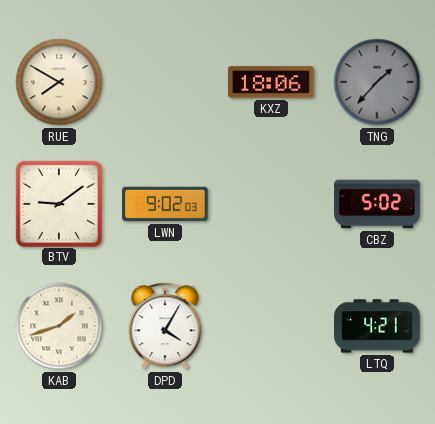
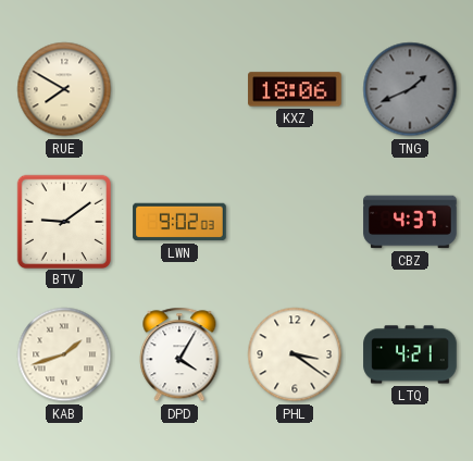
TNG: 1:37 -> 1:41
CBZ: 5:02 -> 4:37
PHL: none -> 3:21
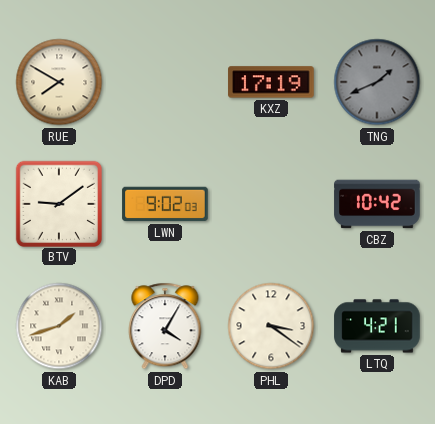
KXZ: 18:06 -> 17:19
CBZ: 4:37 -> 10:42
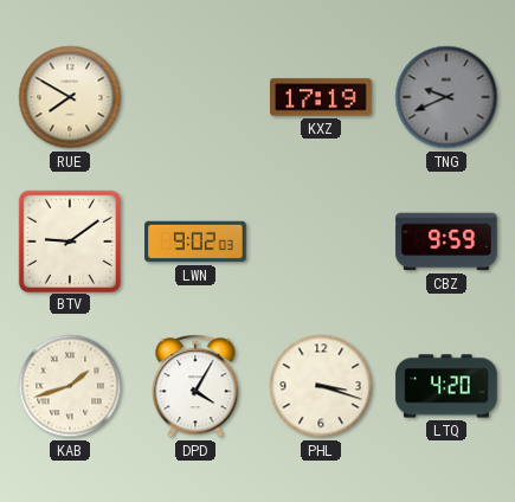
TNG: 1:41 -> 9:41
CBZ: 10:42 -> 9:59
PHL: 3:21 -> 3:18
LTQ: 4:21 -> 4:20
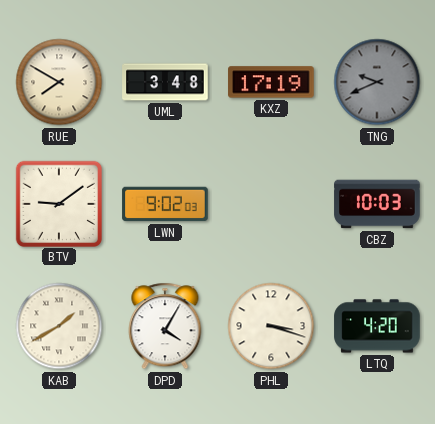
UML: none -> 3:48
CBZ: 9:59 -> 10:03
KAB: 1:42 -> 1:40
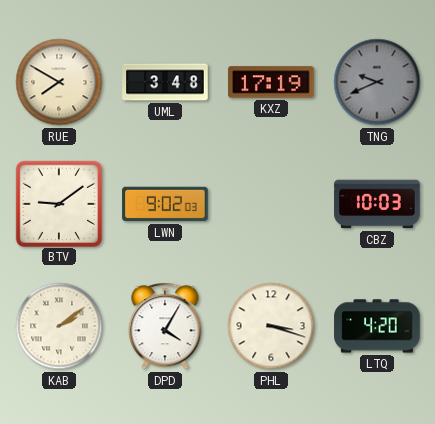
KAB: 1:40 -> 2:09
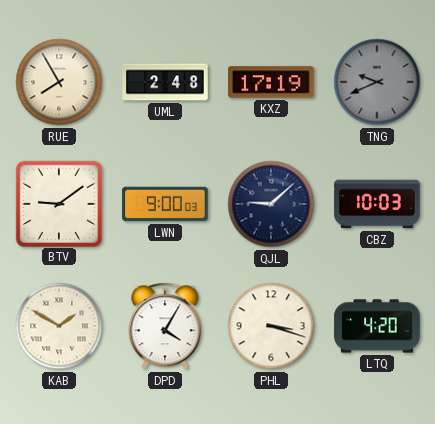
RUE: 7:50 -> 7:55
UML: 3:48 -> 2:48
LWN: 9:02 -> 9:00
QJL: none -> 9:08
KAB: 2:09 -> 1:50
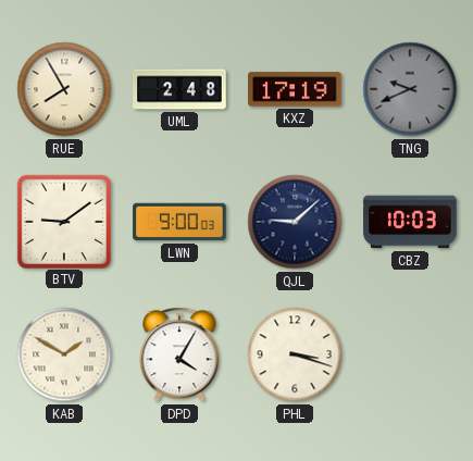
LTQ: 4:20 -> none
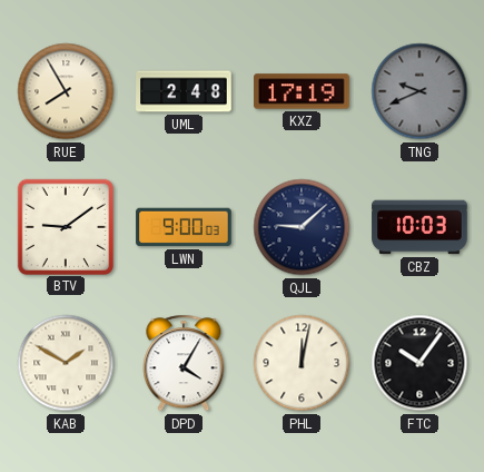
PHL: 3:18 -> 12:02
FTC: none -> 10:06
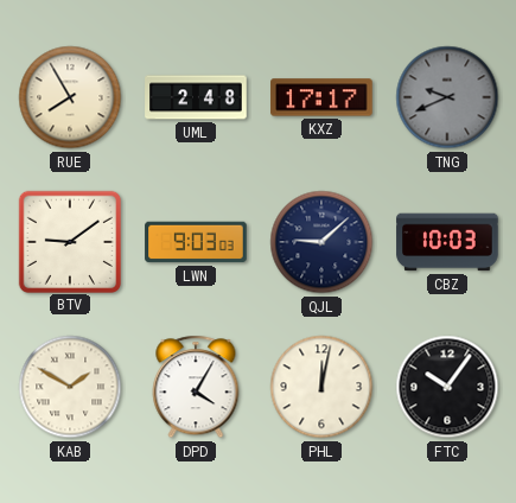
KXZ: 17:19 -> 17:17
LWN: 9:00 -> 9:03
